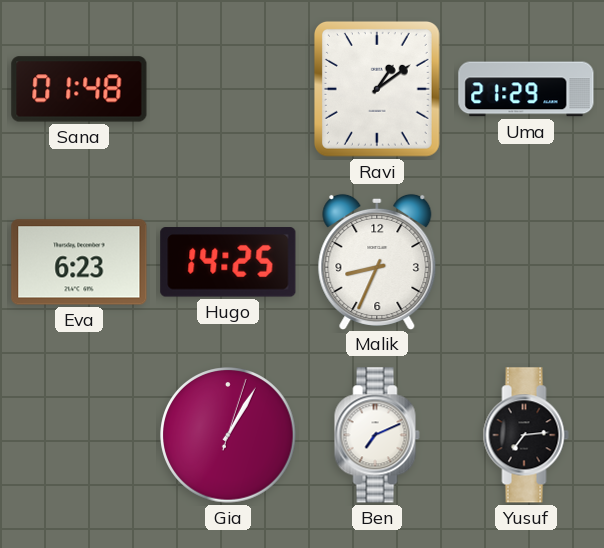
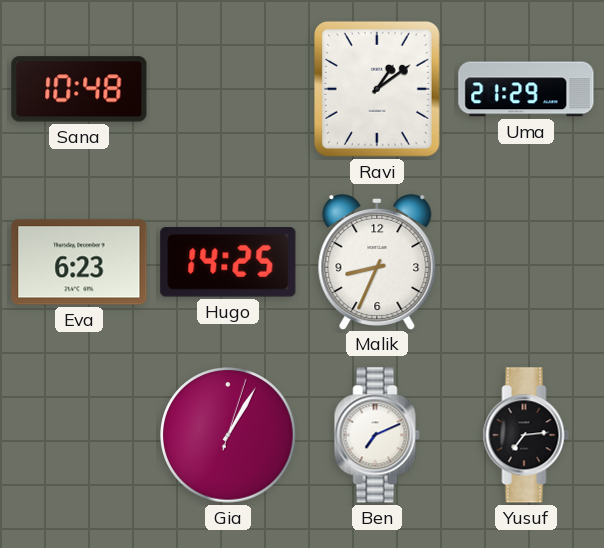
Sana: 01:48 -> 10:48
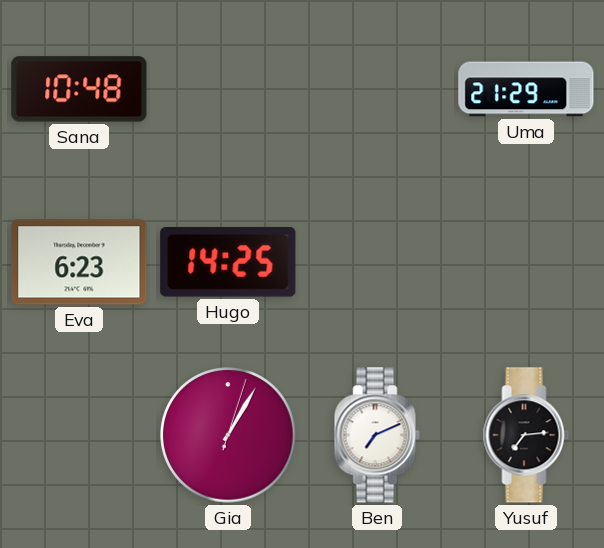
Ravi: 1:09 -> none
Malik: 8:34 -> none
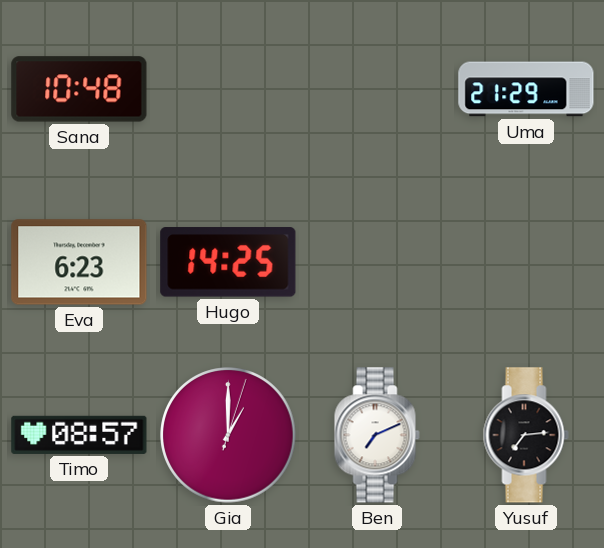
Timo: none -> 08:57
Gia: 1:05 -> 1:00
